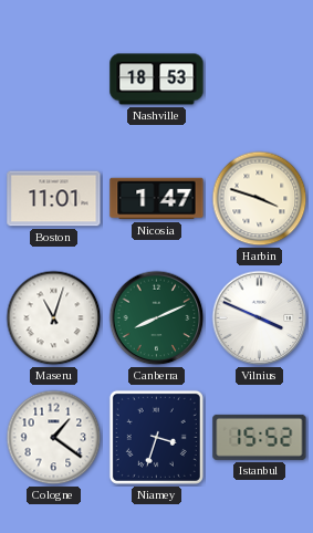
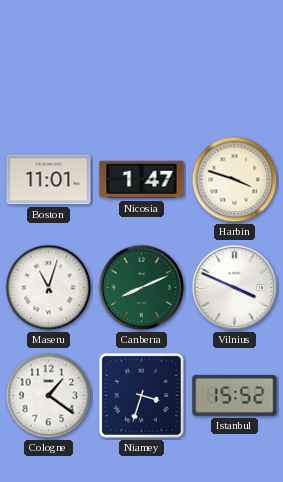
Nashville: 18:53 -> none
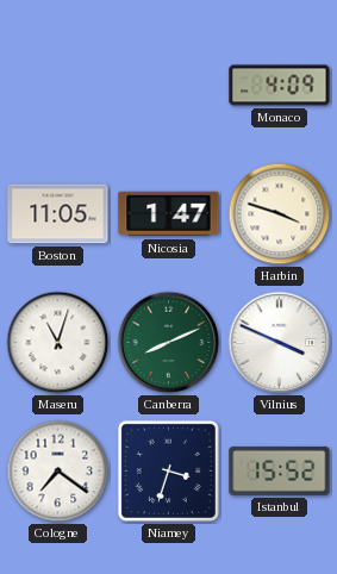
Monaco: none -> 4:09
Boston: 11:01 -> 11:05
Cologne: 1:21 -> 7:21
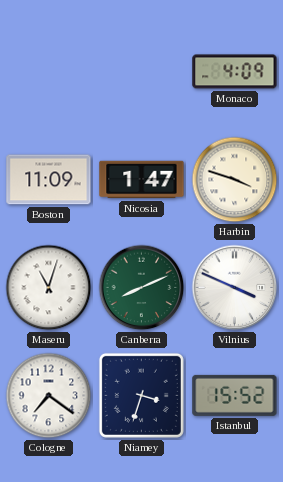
Boston: 11:05 -> 11:09
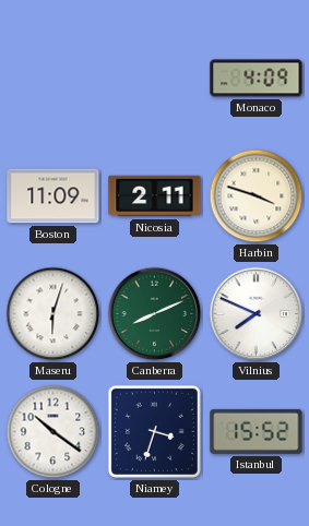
Nicosia: 1:47 -> 2:11
Maseru: 11:03 -> 6:03
Vilnius: 3:49 -> 7:49
Cologne: 7:21 -> 10:21
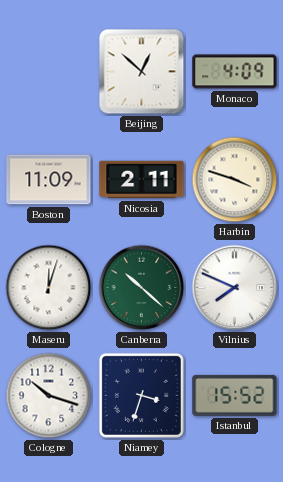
Beijing: none -> 12:52
Maseru: 6:03 -> 12:03
Canberra: 8:11 -> 10:22
Cologne: 10:21 -> 10:18
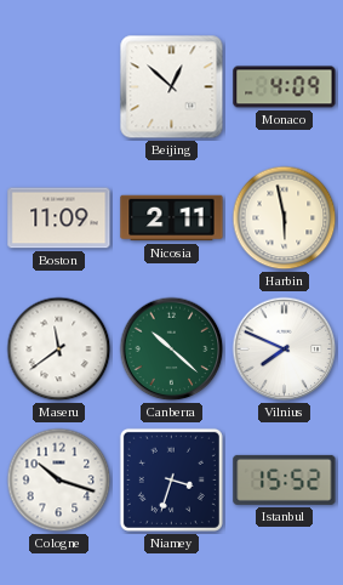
Harbin: 3:48 -> 5:58
Maseru: 12:03 -> 11:39
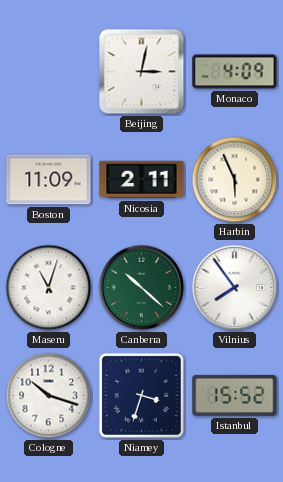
Beijing: 12:52 -> 3:02
Harbin: 5:58 -> 5:56
Maseru: 11:39 -> 11:03
Vilnius: 7:49 -> 7:54
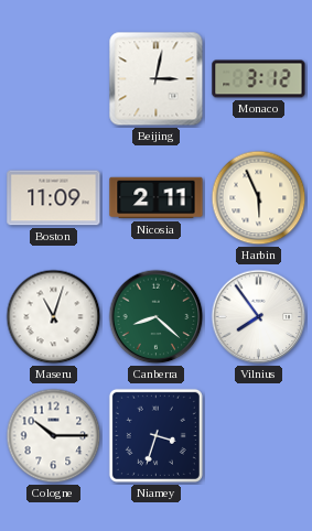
Monaco: 4:09 -> 3:12
Canberra: 10:22 -> 8:22
Cologne: 10:18 -> 10:15
Istanbul: 15:52 -> none
